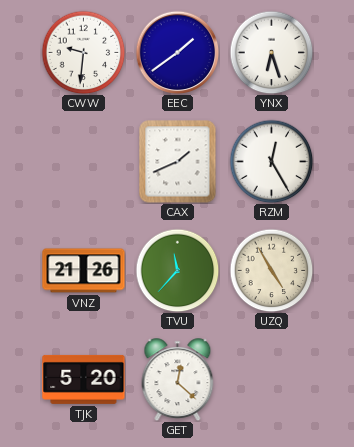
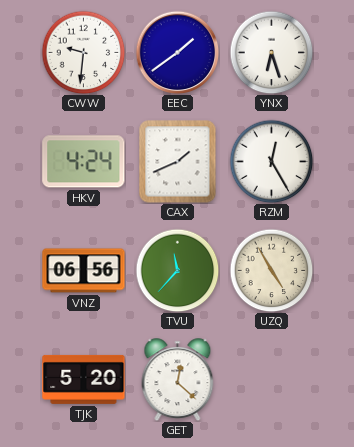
HKV: none -> 4:24
VNZ: 21:26 -> 06:56
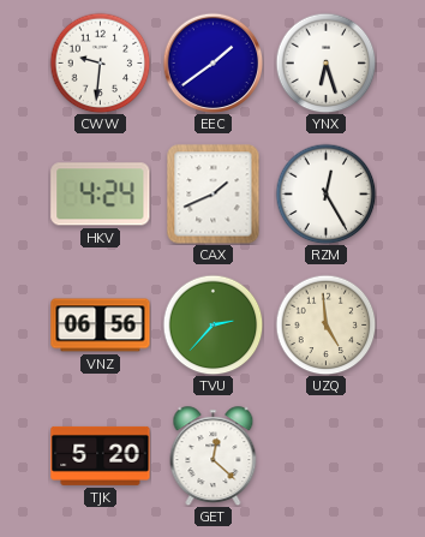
TVU: 11:37 -> 2:37
UZQ: 4:55 -> 4:59
